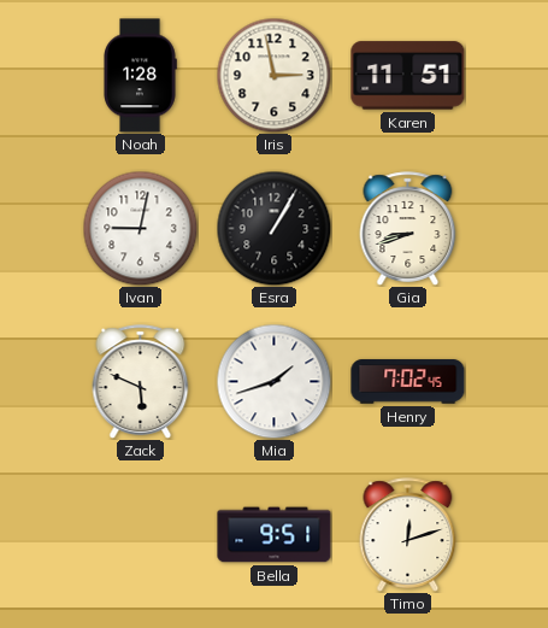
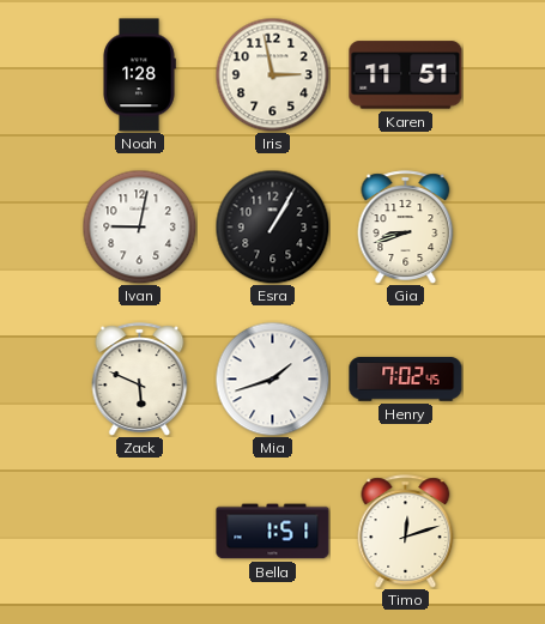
Bella: 9:51 -> 1:51
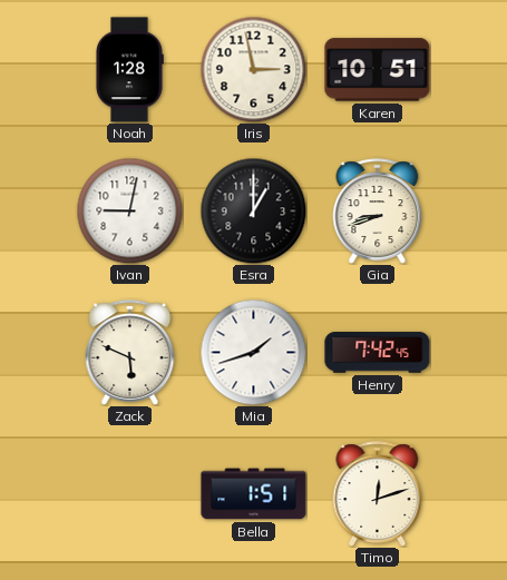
Karen: 11:51 -> 10:51
Esra: 1:05 -> 1:00
Henry: 7:02 -> 7:42
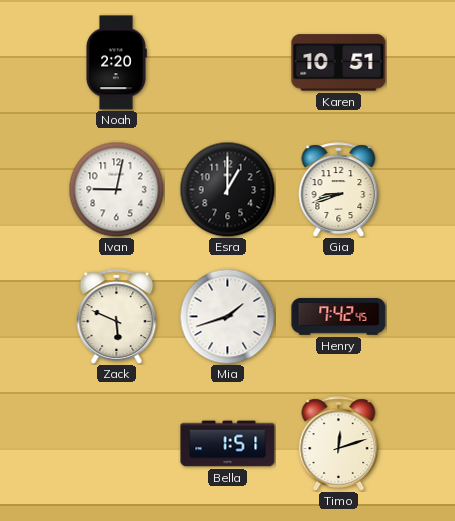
Noah: 1:28 -> 2:20
Iris: 2:58 -> none
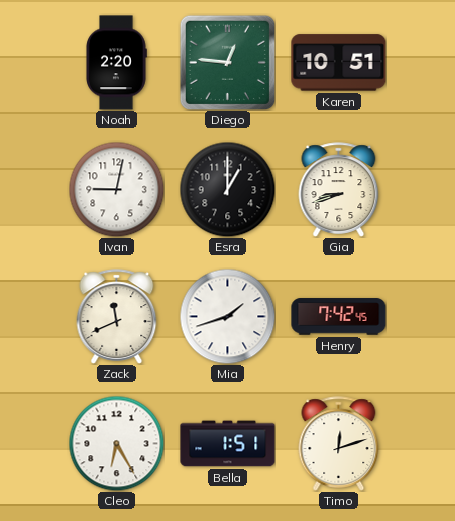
Diego: none -> 12:46
Zack: 5:49 -> 11:41
Cleo: none -> 6:25
